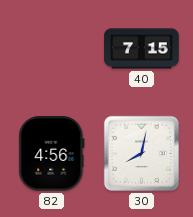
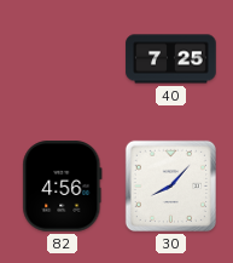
40: 7:15 -> 7:25
30: 8:02 -> 8:07
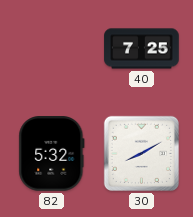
82: 4:56 -> 5:32
30: 8:07 -> 8:10
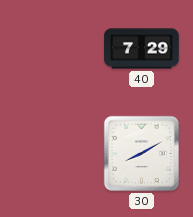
40: 7:25 -> 7:29
82: 5:32 -> none
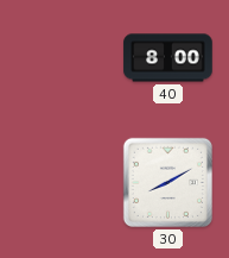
40: 7:29 -> 8:00
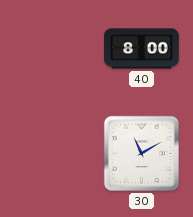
30: 8:10 -> 11:10
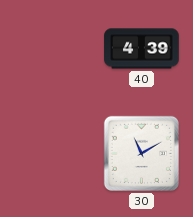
40: 8:00 -> 4:39
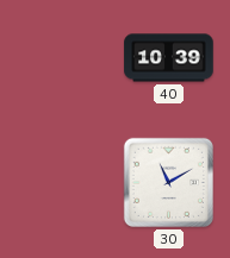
40: 4:39 -> 10:39
